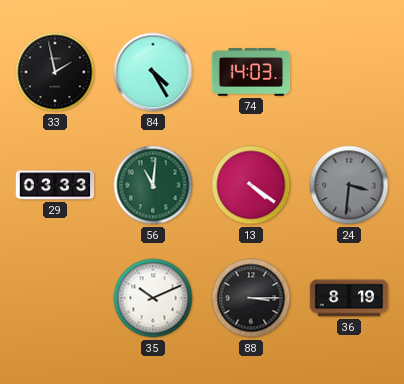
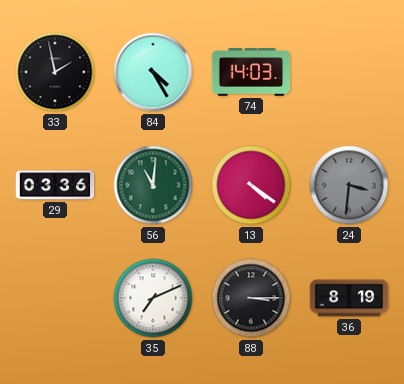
29: 03:33 -> 03:36
35: 10:11 -> 7:11
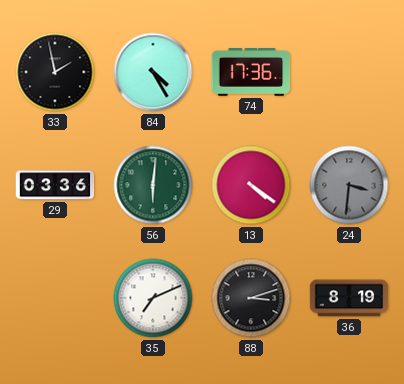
74: 14:03 -> 17:36
56: 11:01 -> 6:01
88: 3:15 -> 3:12
